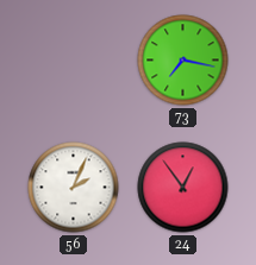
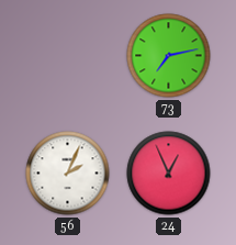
73: 7:17 -> 7:13
24: 12:54 -> 12:56
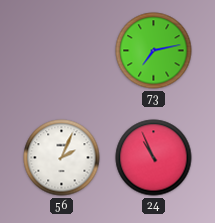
24: 12:56 -> 10:56
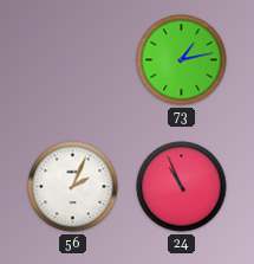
73: 7:13 -> 1:13
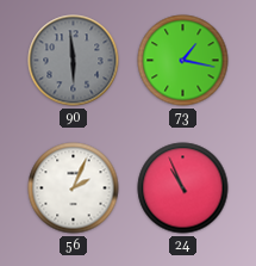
90: none -> 5:59
73: 1:13 -> 1:17
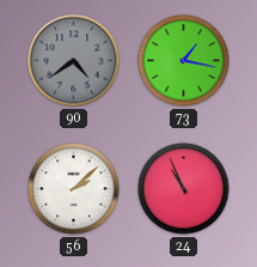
90: 5:59 -> 4:39
56: 2:04 -> 2:08
